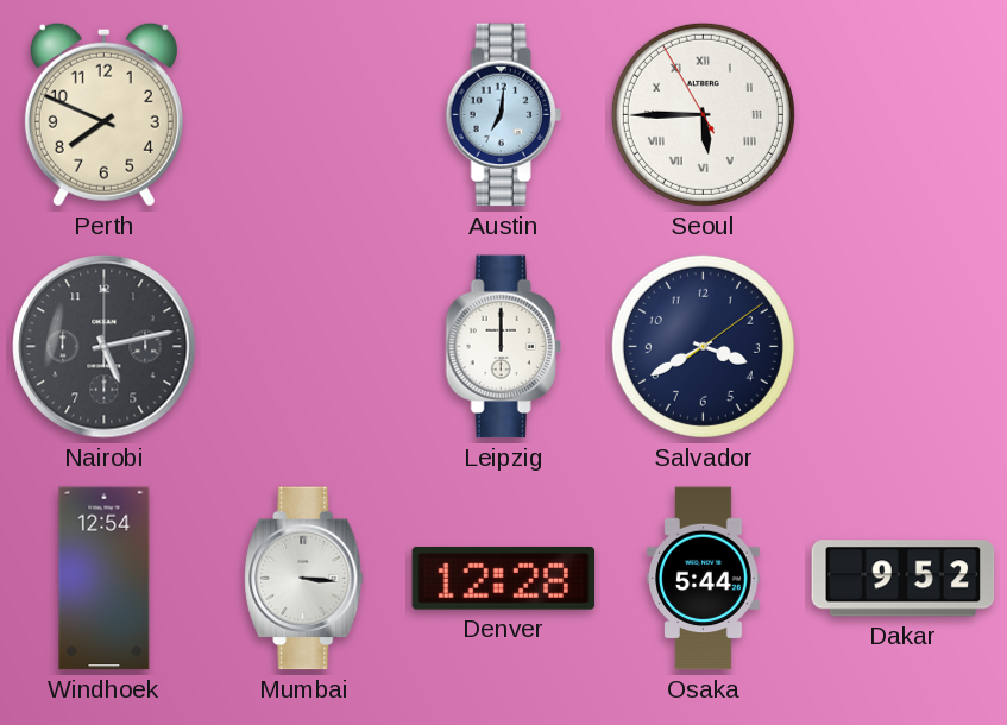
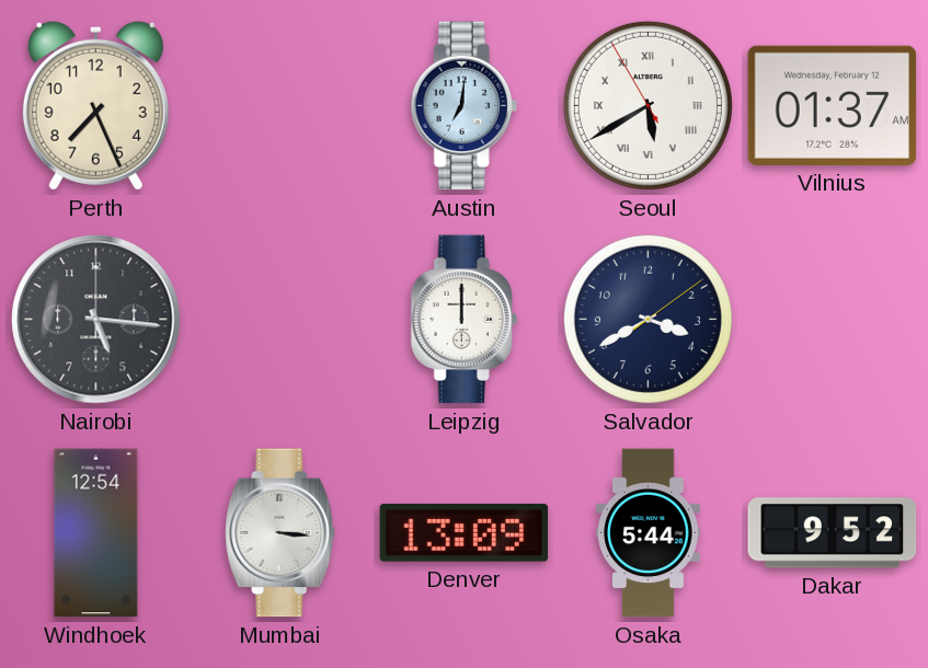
Perth: 7:49 -> 7:26
Seoul: 5:44 -> 5:39
Vilnius: none -> 01:37
Nairobi: 5:13 -> 5:16
Denver: 12:28 -> 13:09
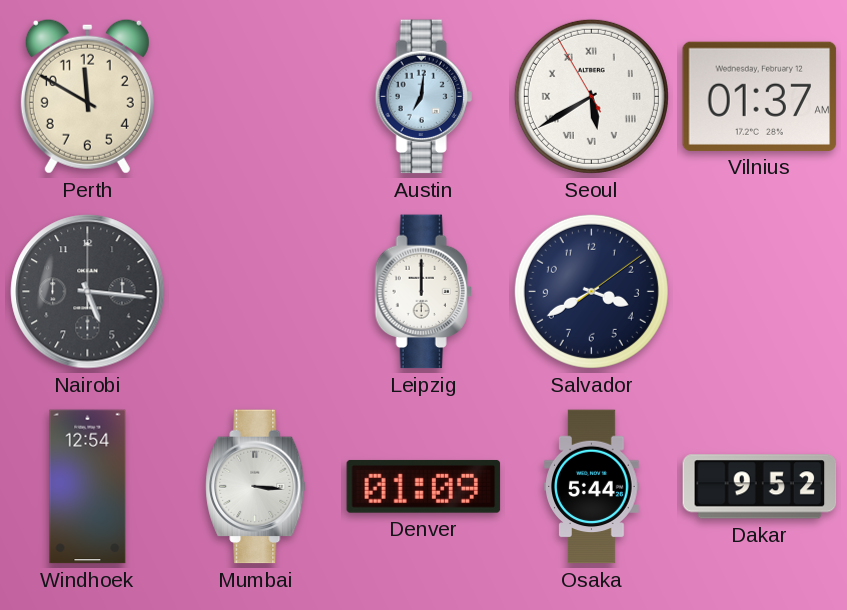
Perth: 7:26 -> 11:50
Denver: 13:09 -> 01:09
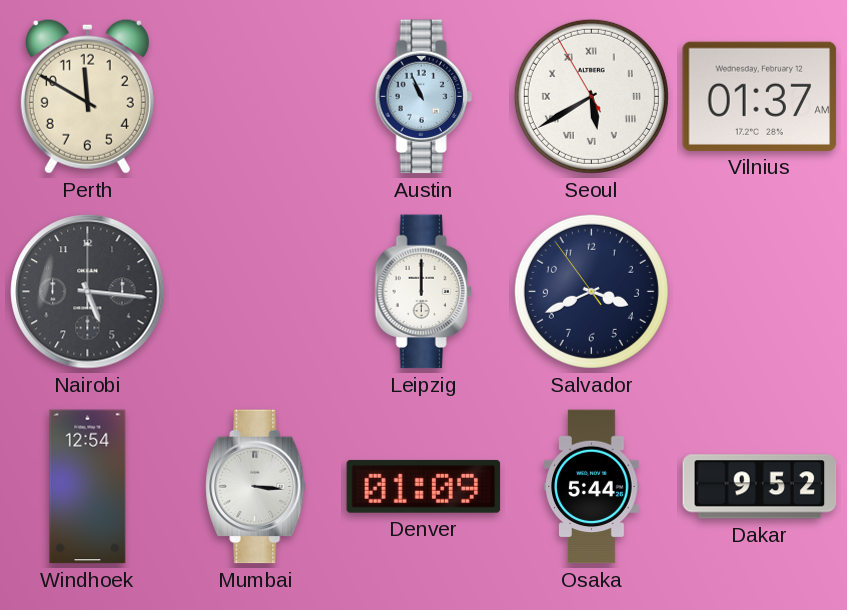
Austin: 7:01 -> 10:56
Salvador: 3:40:09 -> 3:40:54
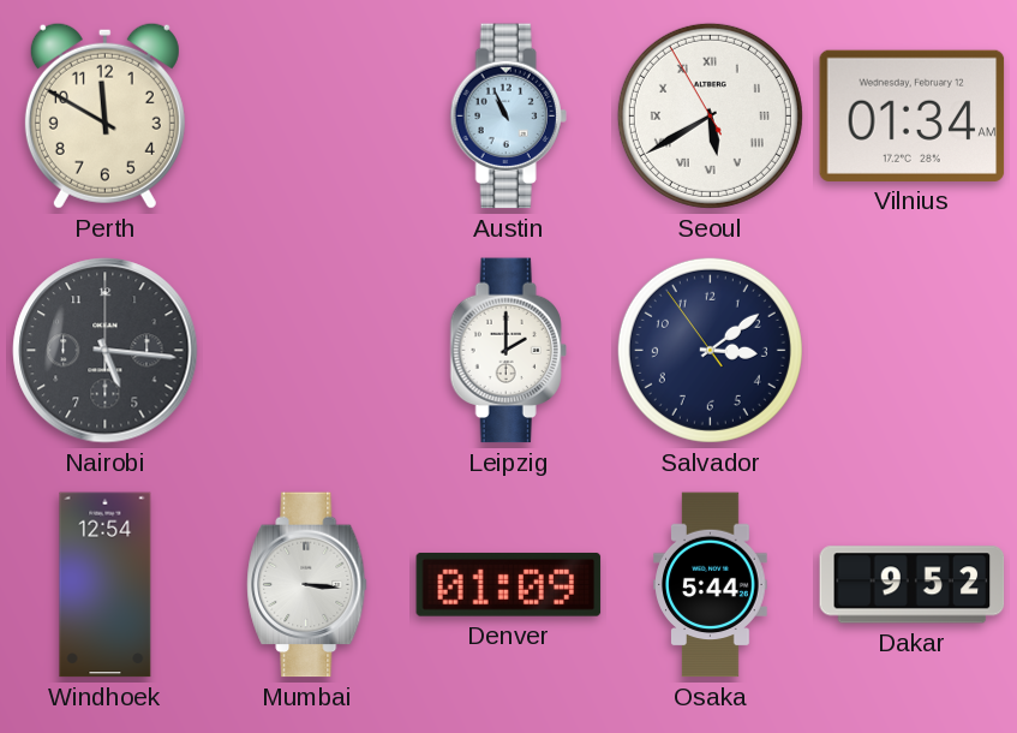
Vilnius: 01:37 -> 01:34
Leipzig: 12:00 -> 2:00
Salvador: 3:40 -> 3:08
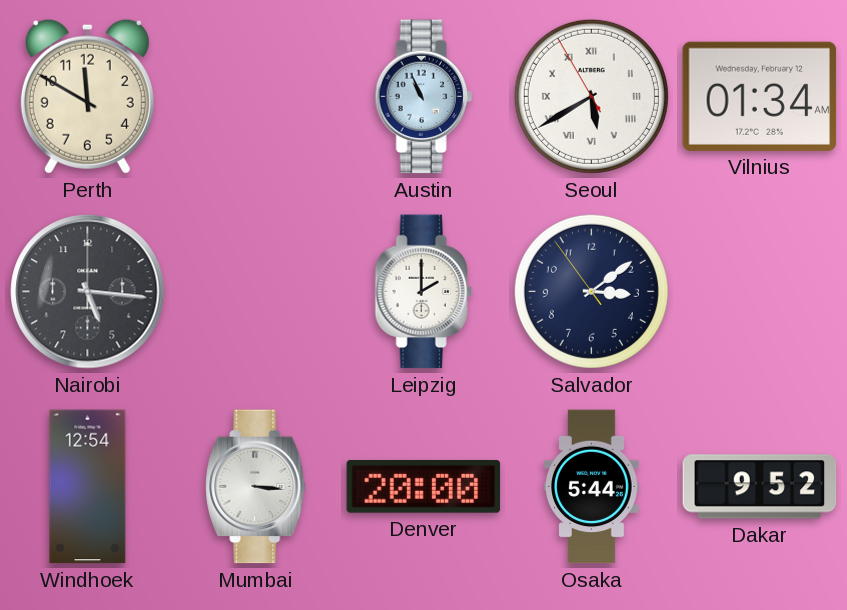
Denver: 01:09 -> 20:00
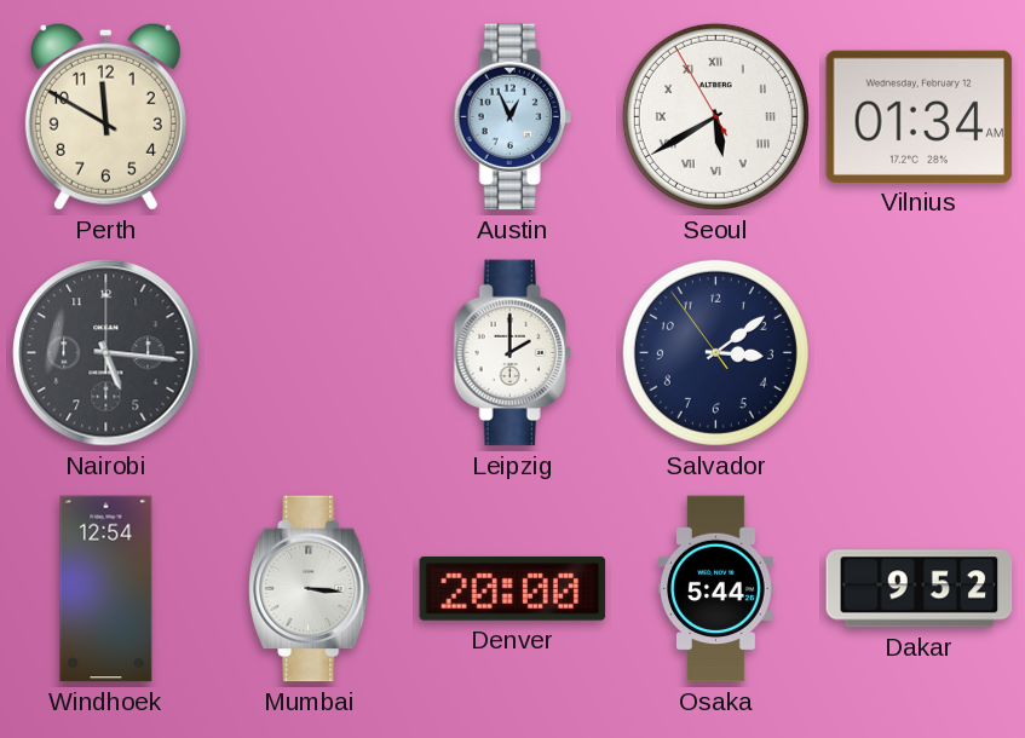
Austin: 10:56 -> 12:56
